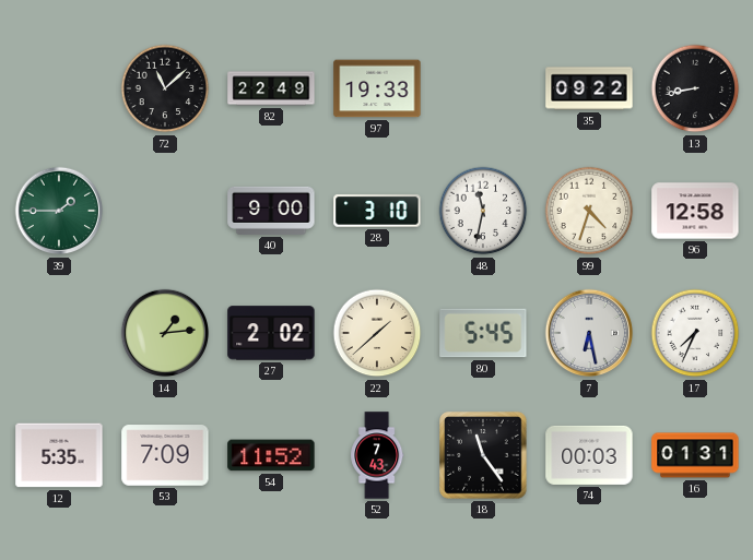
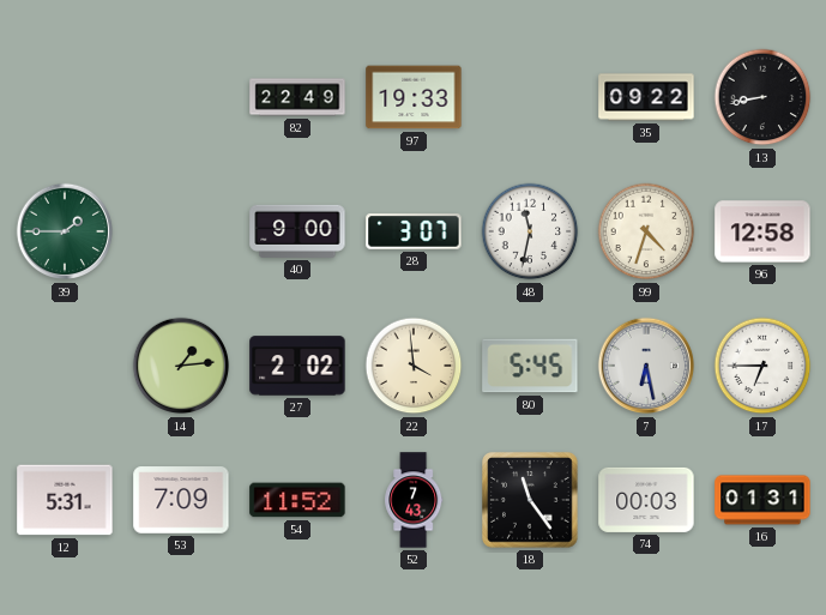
72: 11:08 -> none
28: 3:10 -> 3:07
22: 1:38 -> 3:59
17: 7:34 -> 6:45
12: 5:35 -> 5:31
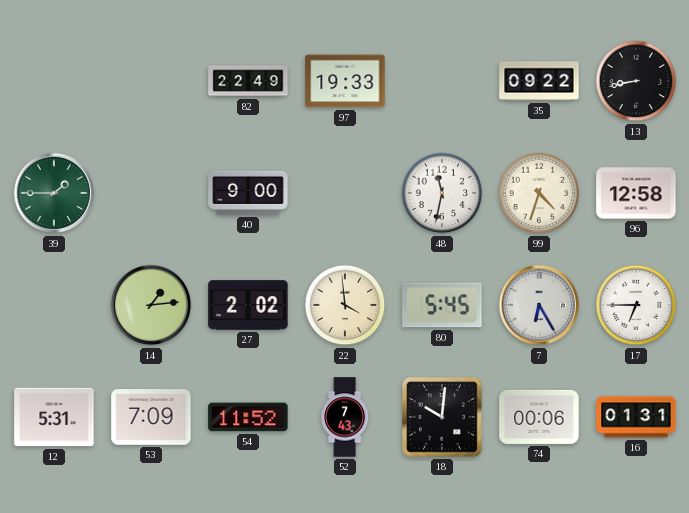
28: 3:07 -> none
7: 6:28 -> 6:25
18: 11:24 -> 10:01
74: 00:03 -> 00:06
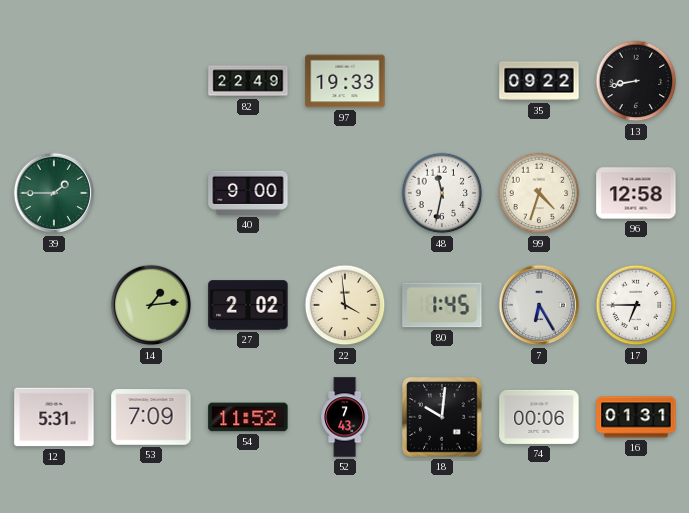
80: 5:45 -> 1:45
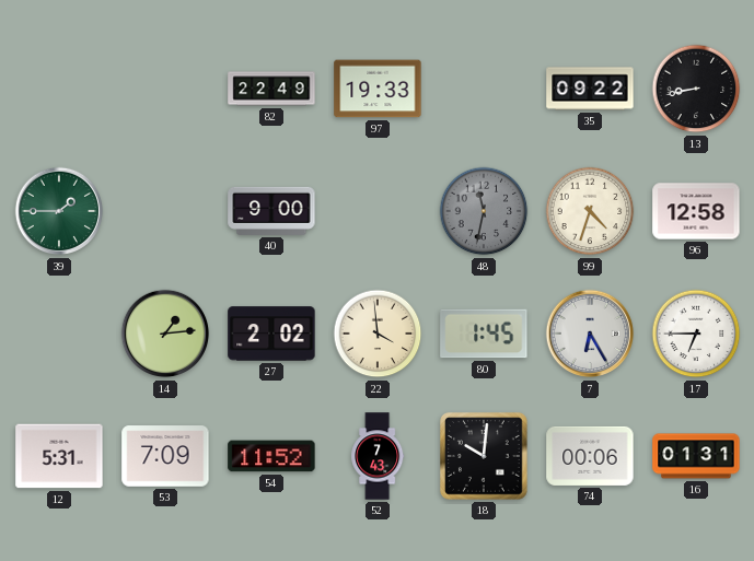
48 dial: white -> grey
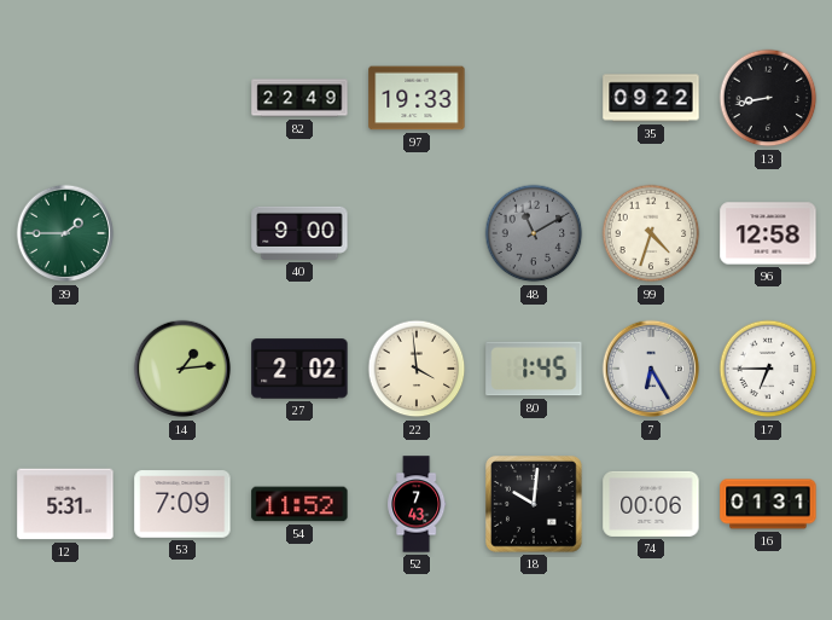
48: 11:32 -> 11:10
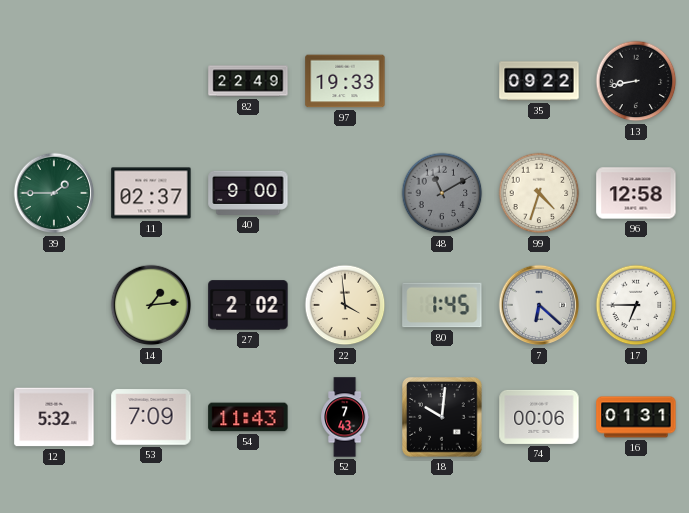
11: none -> 02:37
7: 6:25 -> 6:22
12: 5:31 -> 5:32
54: 11:52 -> 11:43
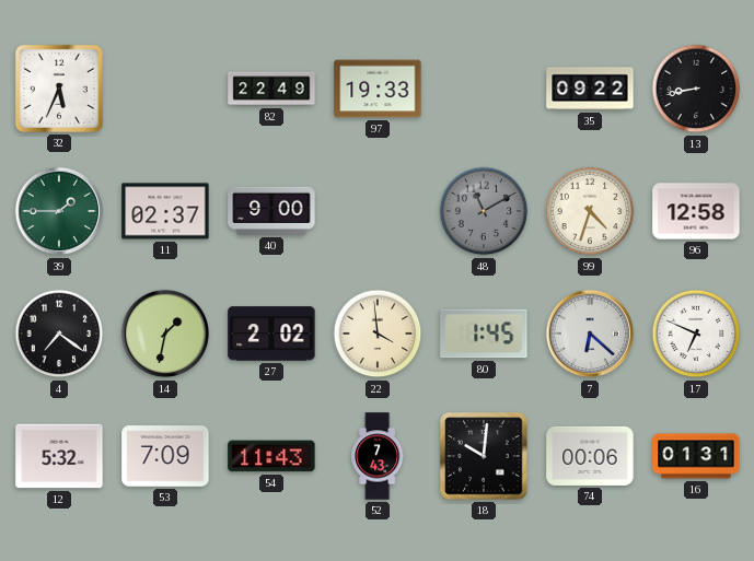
32: none -> 5:34
4: none -> 7:21
14: 1:14 -> 1:32
17: 6:45 -> 6:49
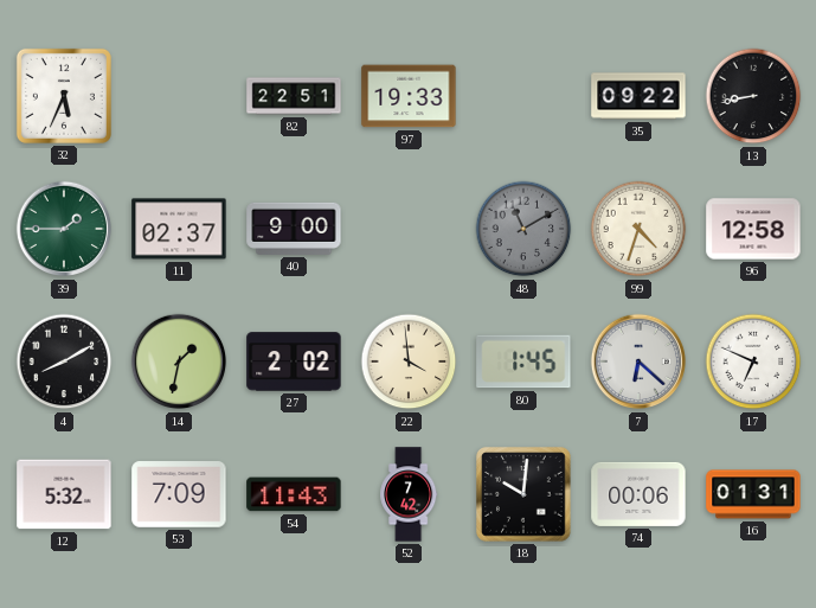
82: 22:49 -> 22:51
4: 7:21 -> 8:10
52: 7:43 -> 7:42
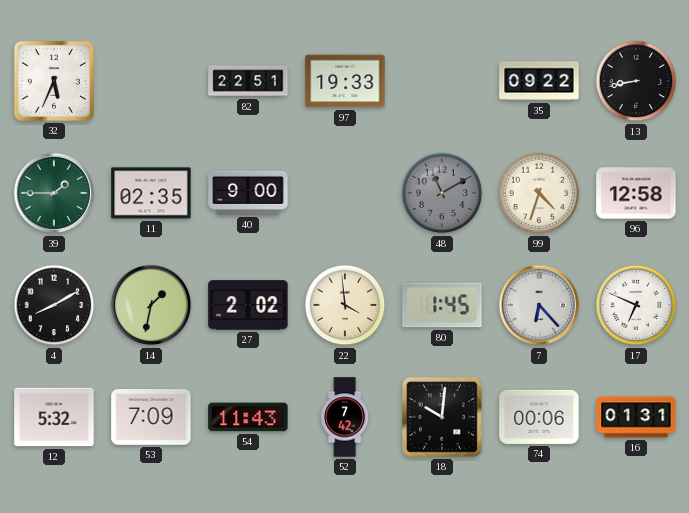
11: 02:37 -> 02:35
7: 6:22 -> 6:23
